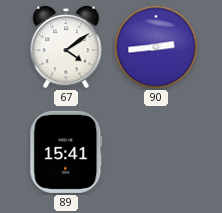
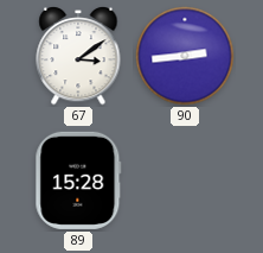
67: 4:09 -> 3:09
89: 15:41 -> 15:28
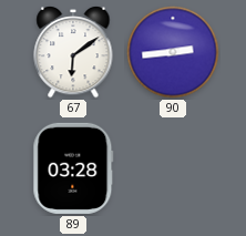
67: 3:09 -> 6:09
89: 15:28 -> 03:28
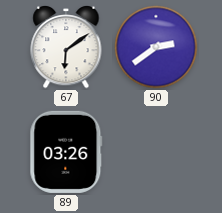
90: 2:44 -> 2:39
89: 03:28 -> 03:26
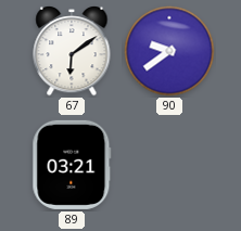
90: 2:39 -> 9:39
89: 03:26 -> 03:21
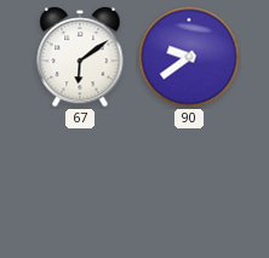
89: 03:21 -> none
